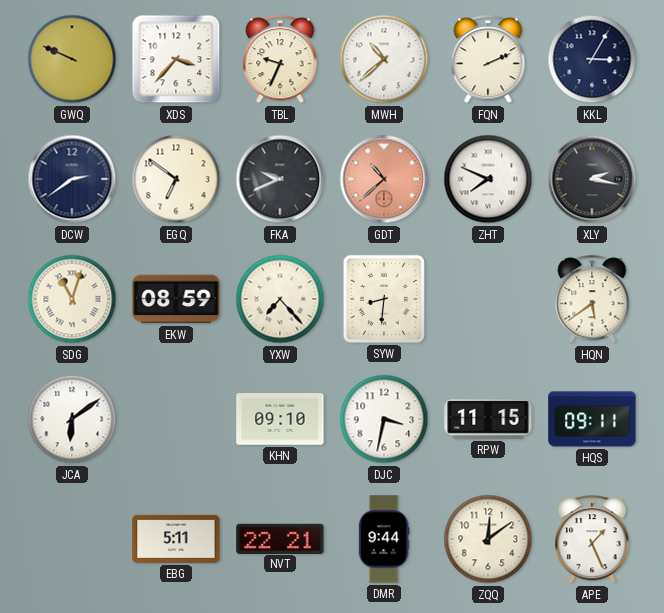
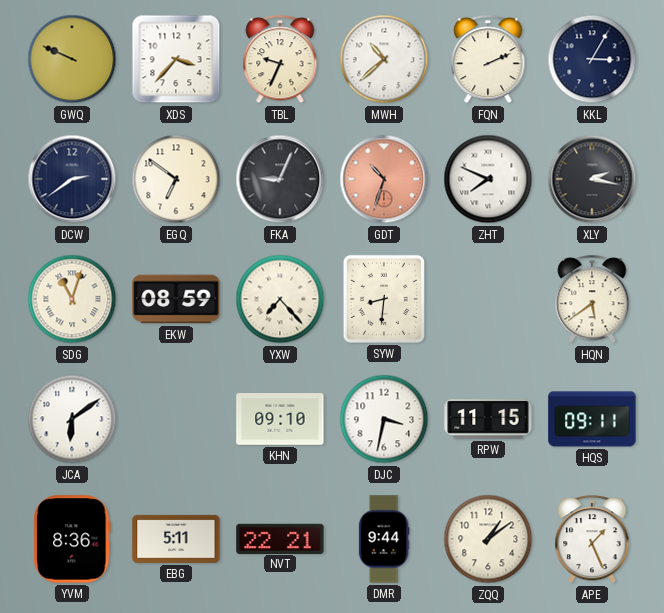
FKA: 9:41 -> 9:04
GDT: 10:38 -> 10:33
YVM: none -> 8:36
ZQQ: 12:09 -> 1:09
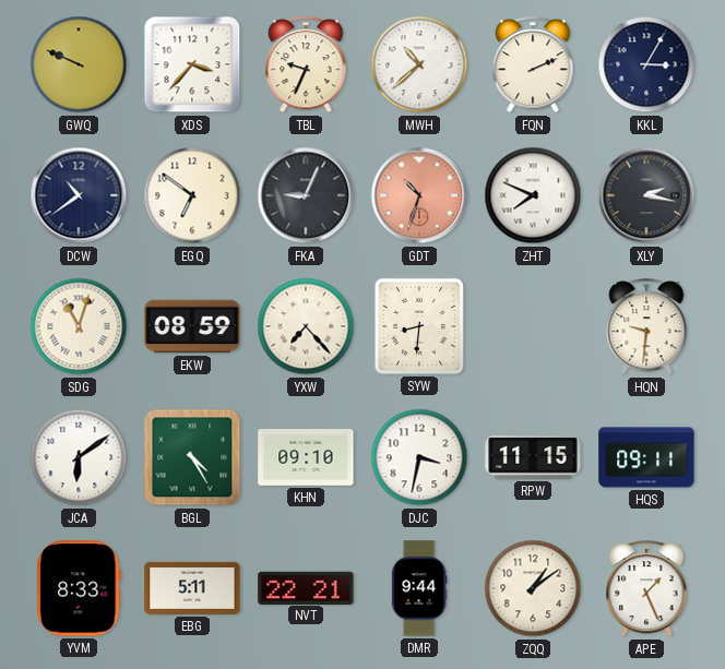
DCW: 2:39 -> 10:39
HQN: 5:39 -> 9:31
BGL: none -> 4:25
YVM: 8:36 -> 8:33
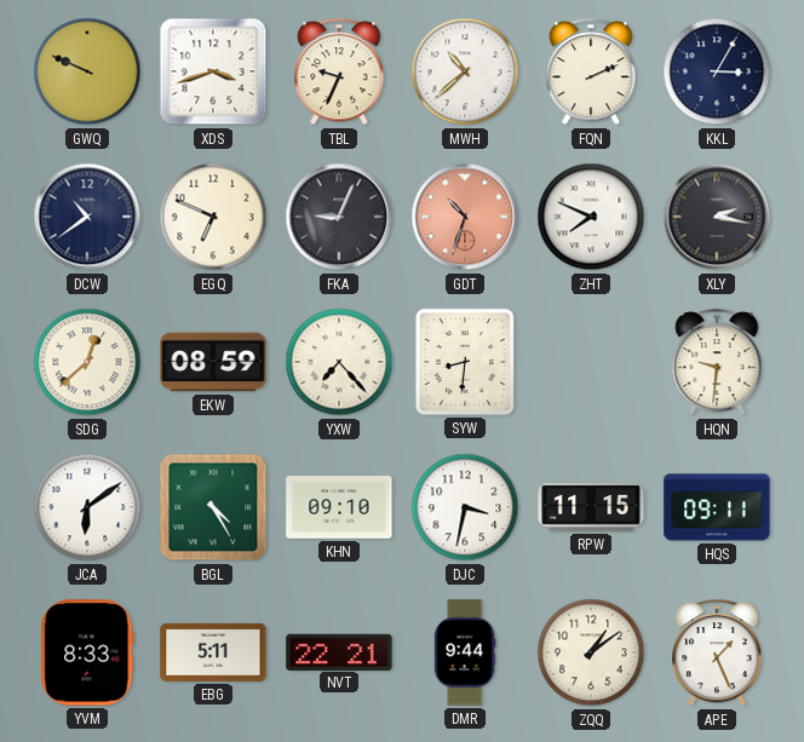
XDS: 3:37 -> 3:42
EGQ: 6:51 -> 6:49
SDG: 11:03 -> 12:38
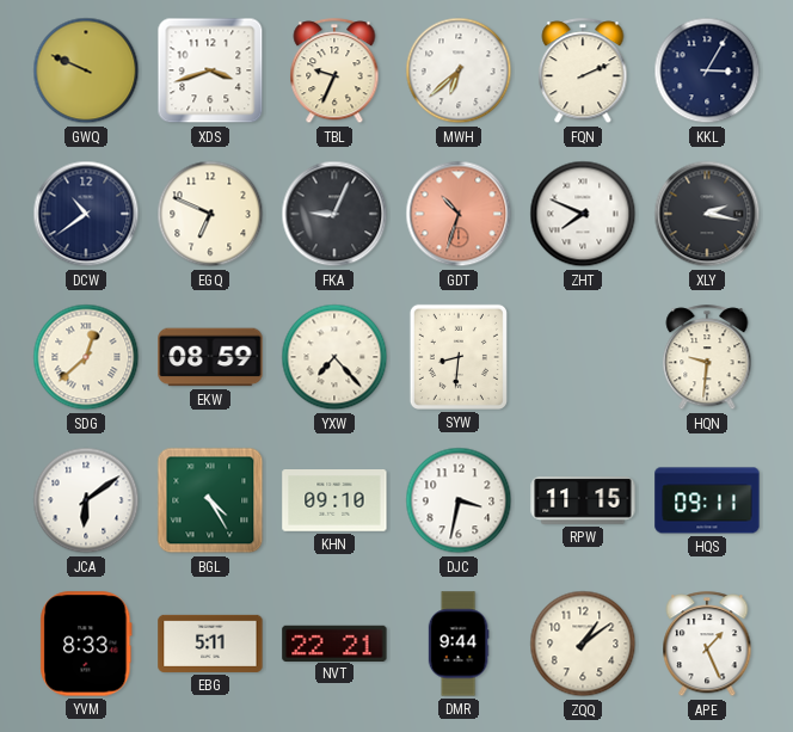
MWH: 10:38 -> 6:38
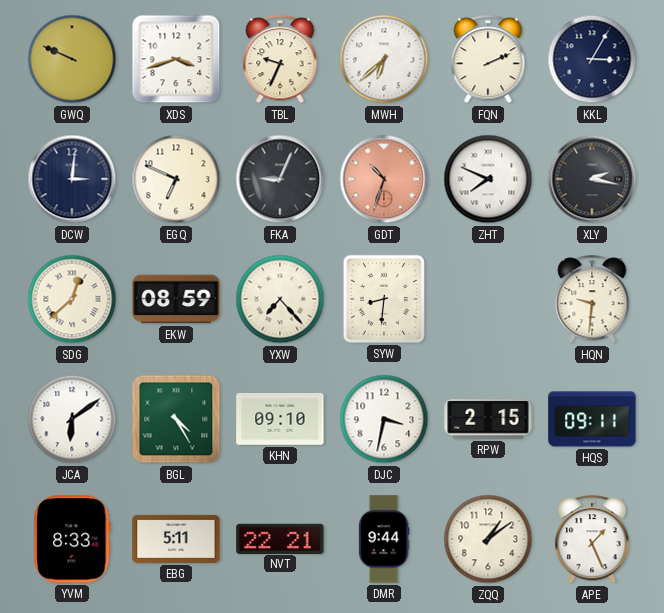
DCW: 10:39 -> 3:01
RPW: 11:15 -> 2:15
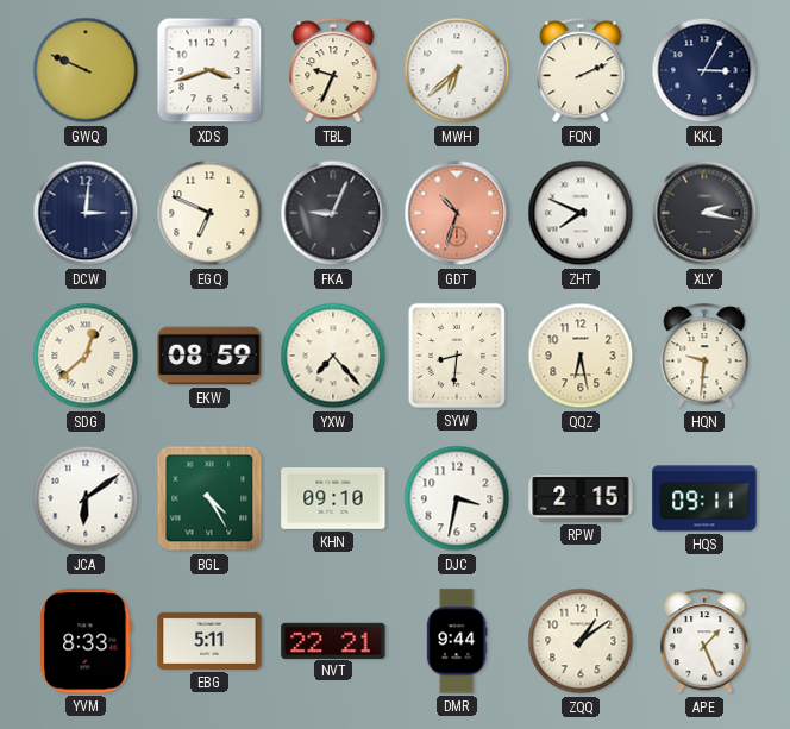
QQZ: none -> 6:28
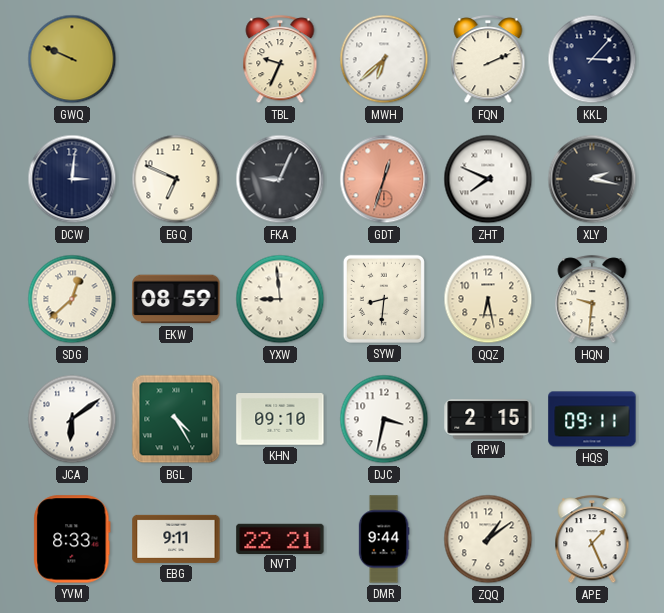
XDS: 3:42 -> none
KKL: 3:05 -> 3:07
GDT: 10:33 -> 12:33
YXW: 7:23 -> 8:59
EBG: 5:11 -> 9:11
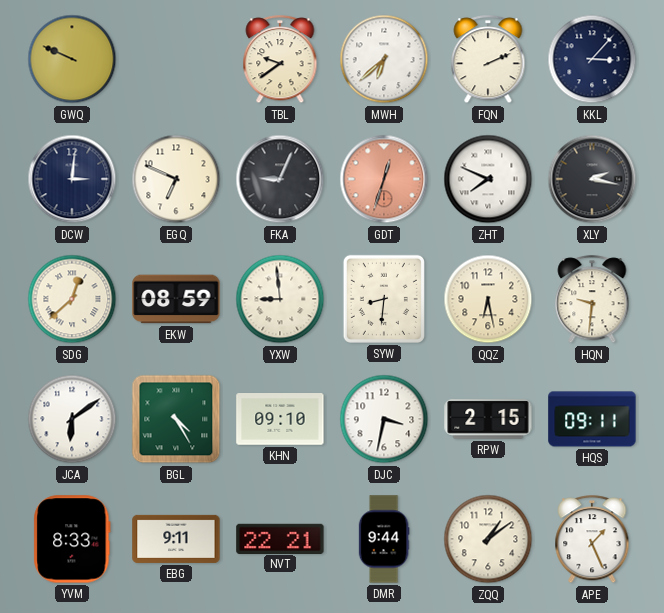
TBL: 9:34 -> 9:39
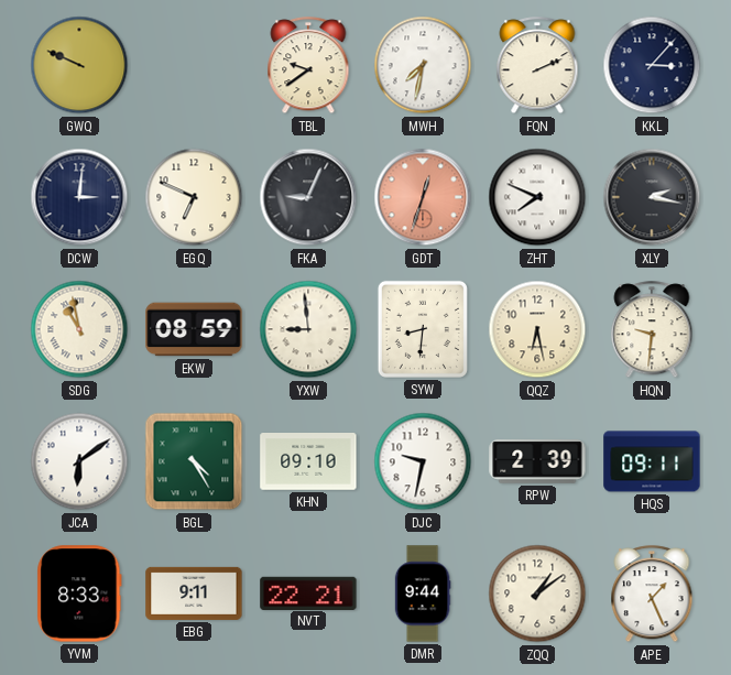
MWH: 6:38 -> 7:32
SDG: 12:38 -> 10:58
DJC: 3:32 -> 9:32
RPW: 2:15 -> 2:39
